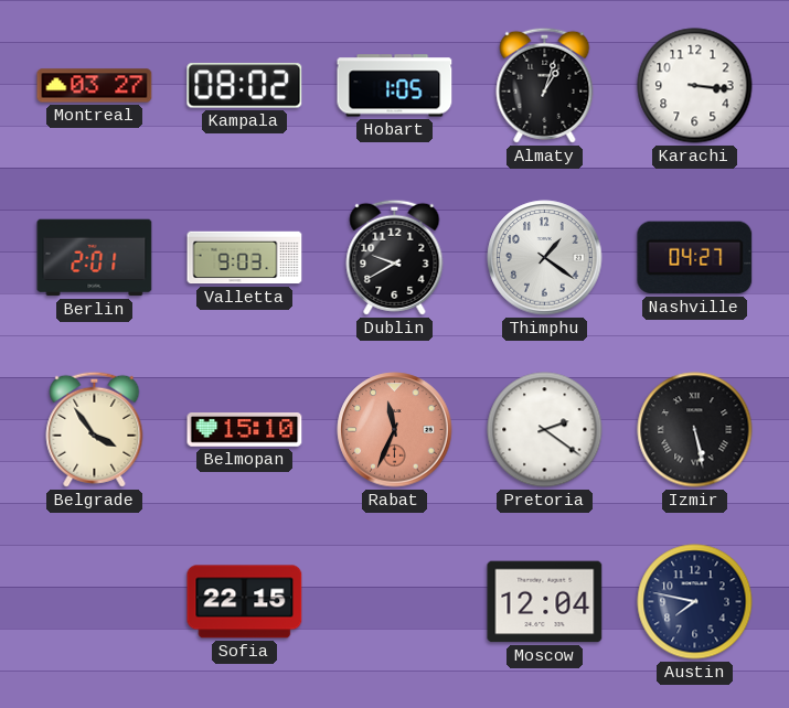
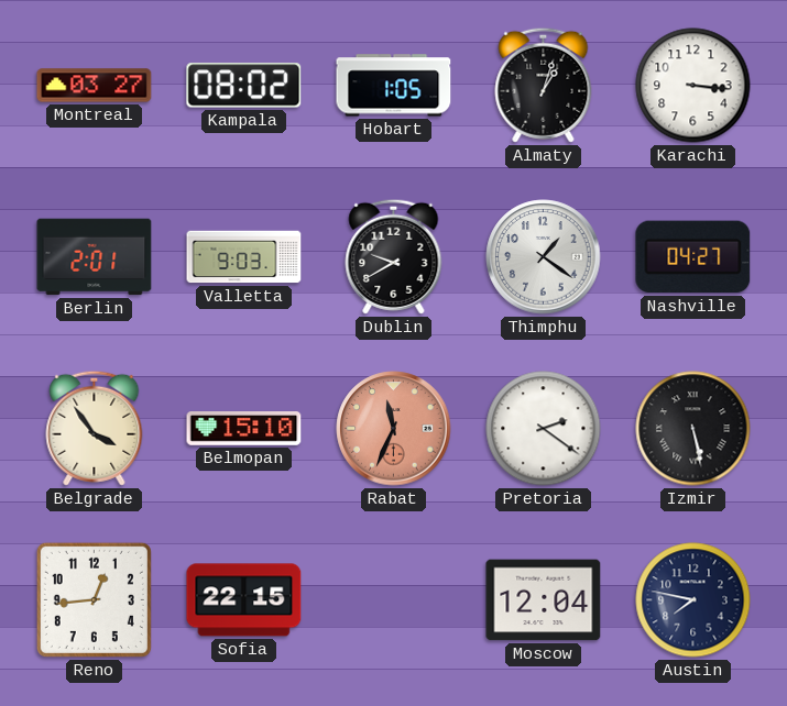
Reno: none -> 12:44
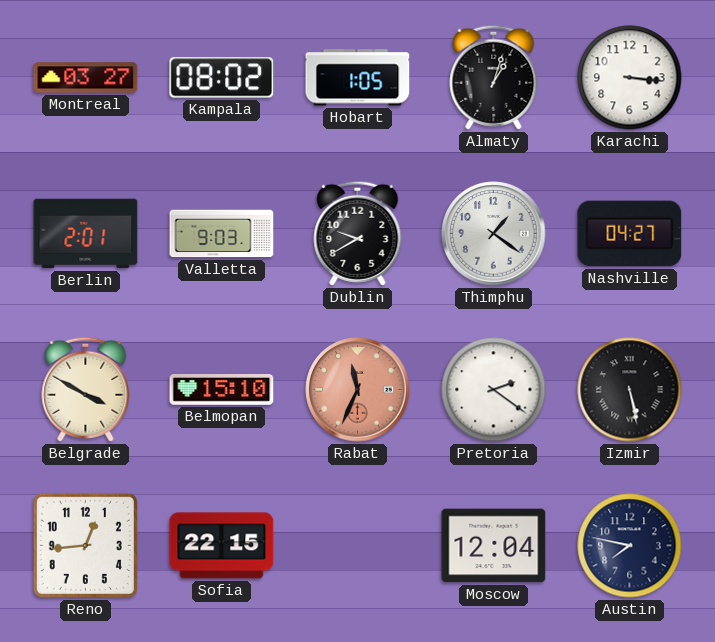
Belgrade: 3:54 -> 3:50
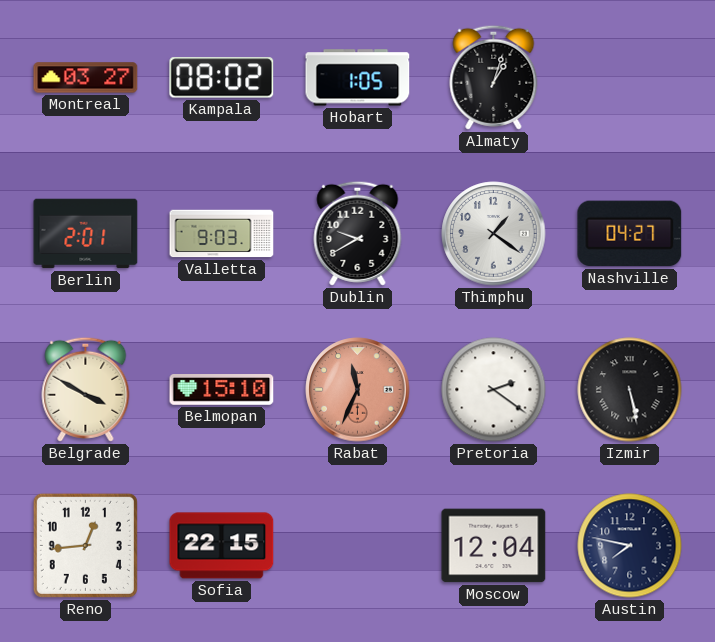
Karachi: 3:16 -> none
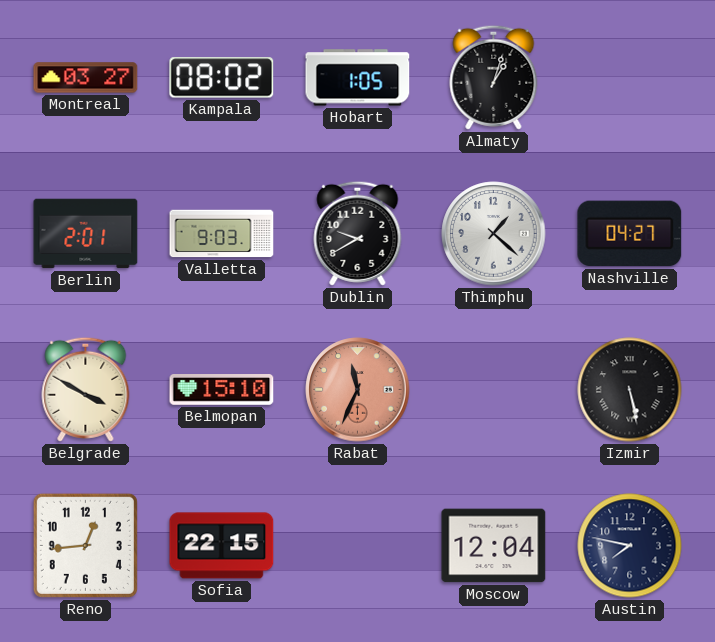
Thimphu: 1:21 -> 1:22
Pretoria: 2:21 -> none
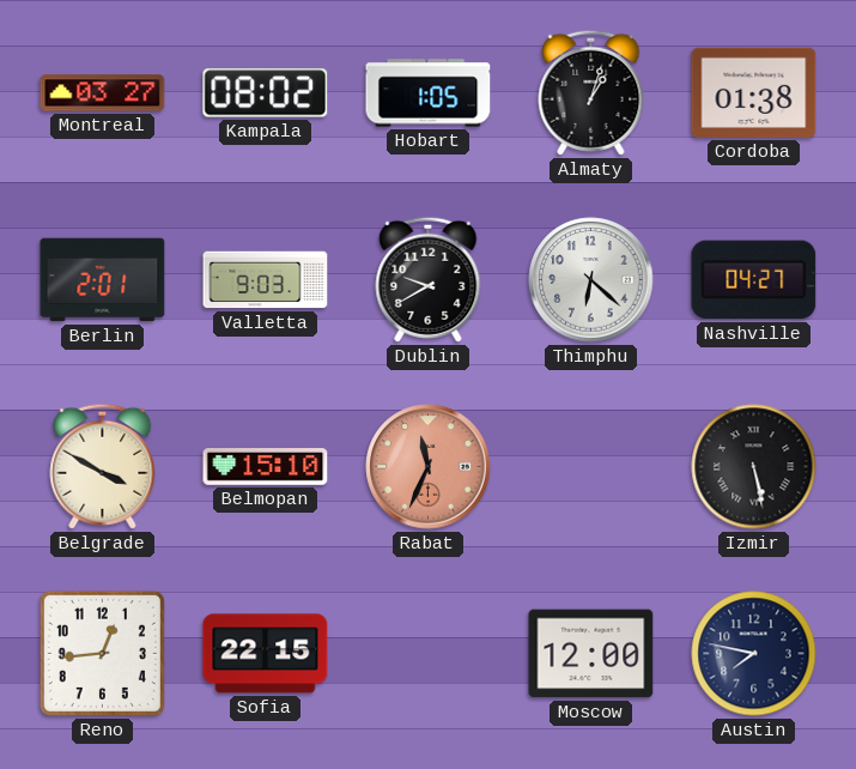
Cordoba: none -> 01:38
Thimphu: 1:22 -> 6:22
Moscow: 12:04 -> 12:00
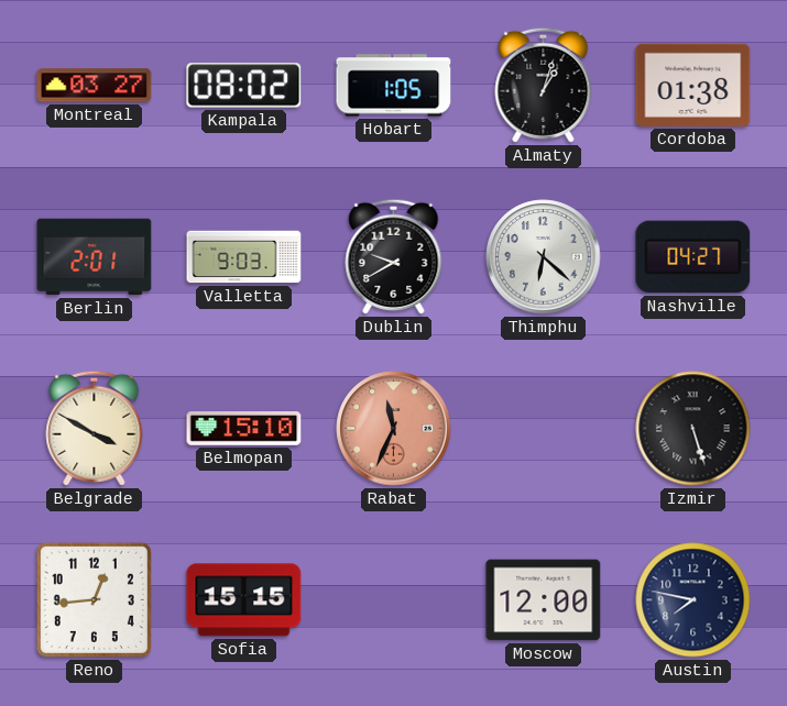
Izmir: 5:28 -> 5:27
Sofia: 22:15 -> 15:15
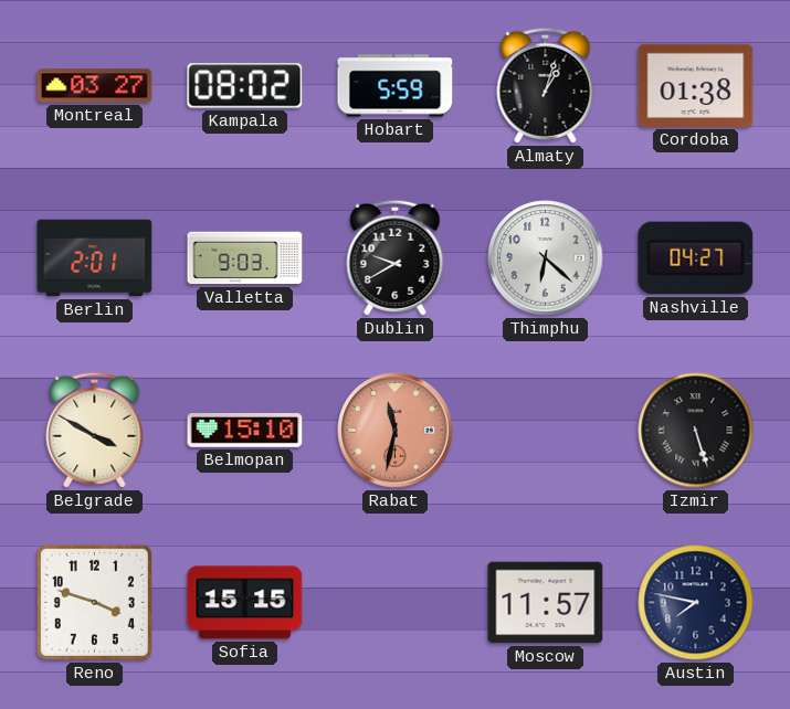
Hobart: 1:05 -> 5:59
Rabat: 11:34 -> 11:32
Reno: 12:44 -> 3:48
Moscow: 12:00 -> 11:57
